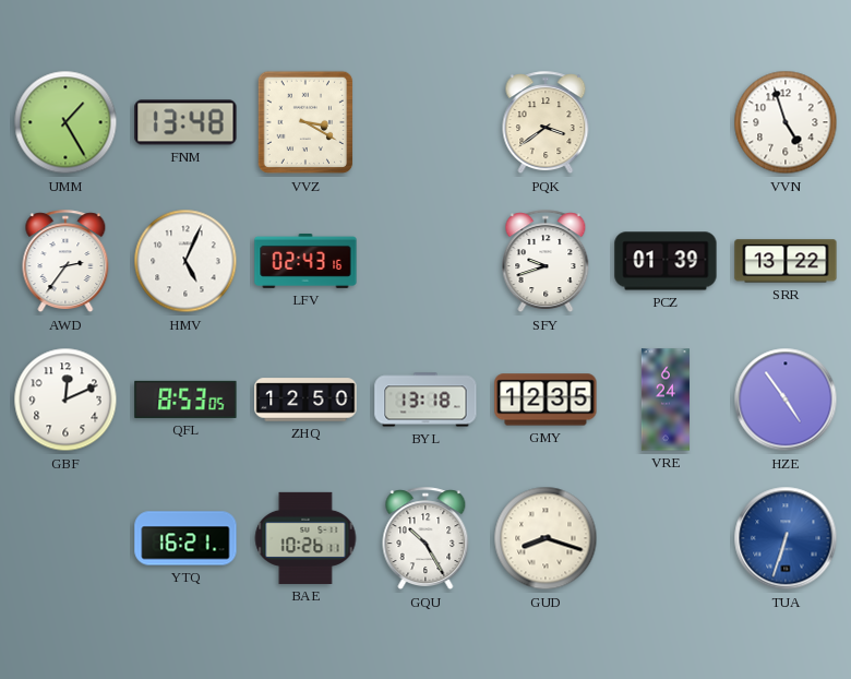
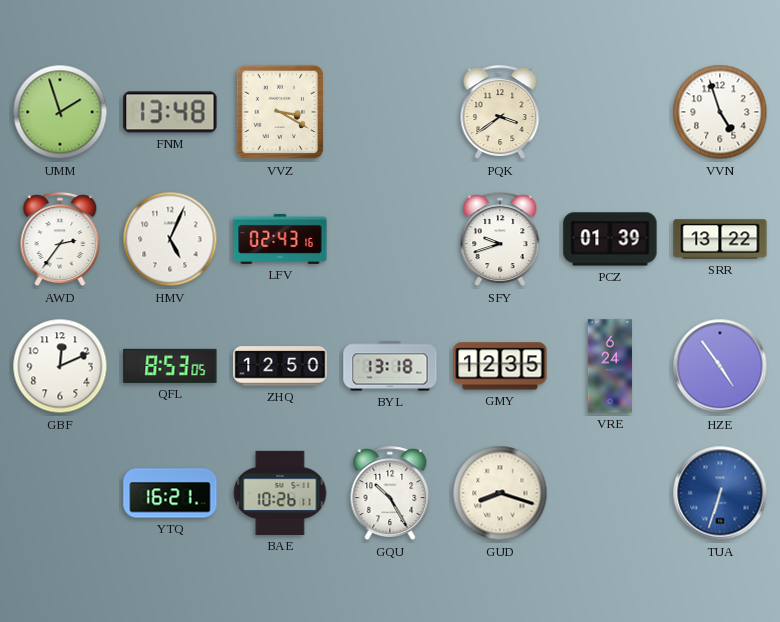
UMM: 1:25 -> 1:57
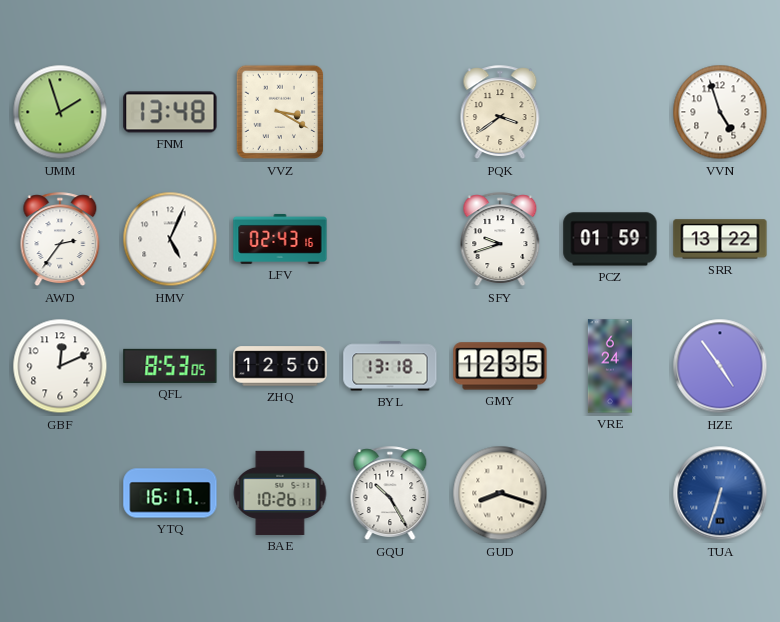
PCZ: 01:39 -> 01:59
YTQ: 16:21 -> 16:17
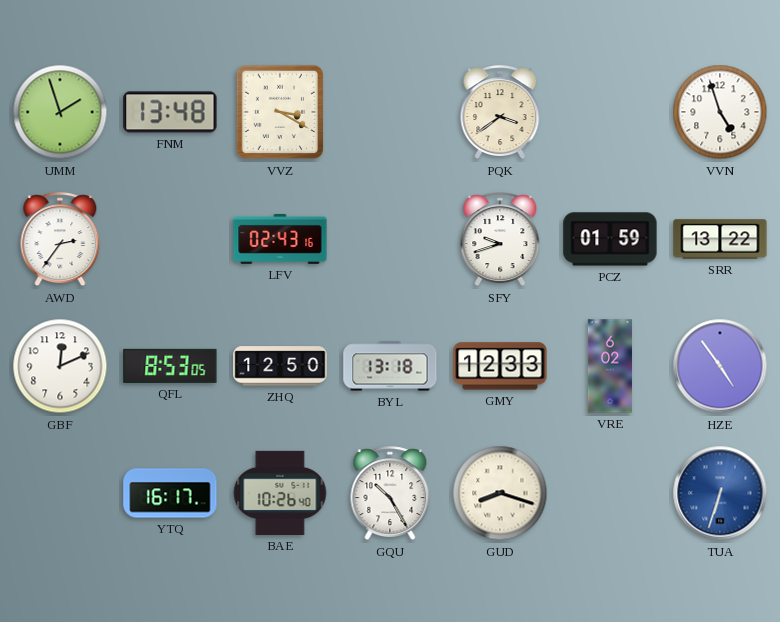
HMV: 5:04 -> none
GMY: 12:35 -> 12:33
VRE: 6:24 -> 6:02
BAE: 10:26:11 -> 10:26:40
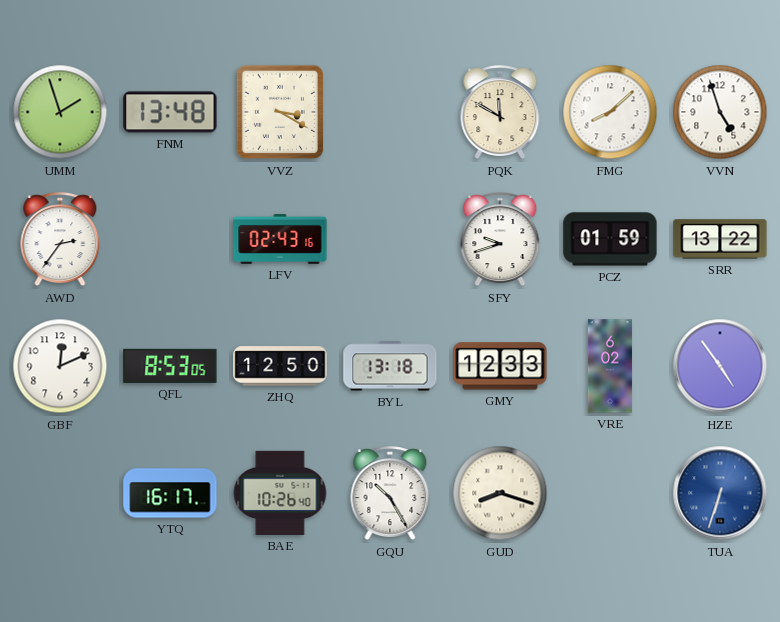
PQK: 3:39 -> 11:50
FMG: none -> 8:08
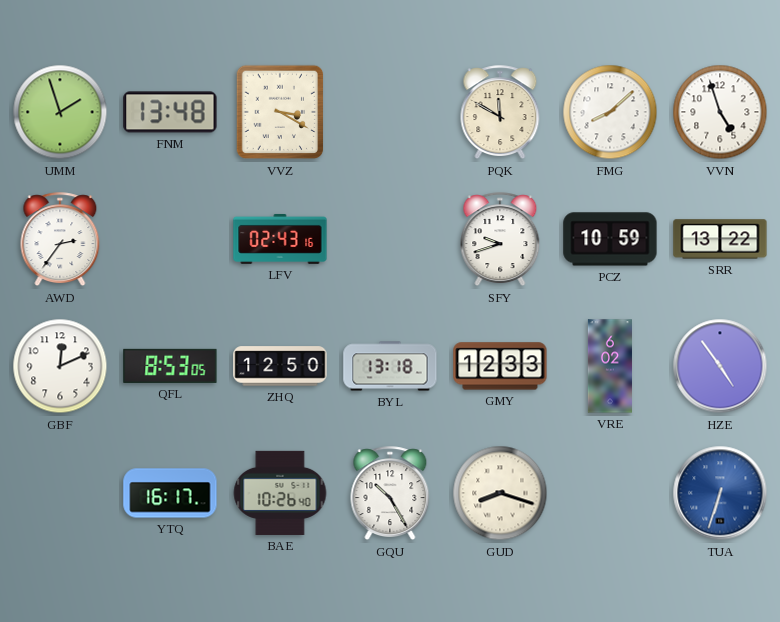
PCZ: 01:59 -> 10:59
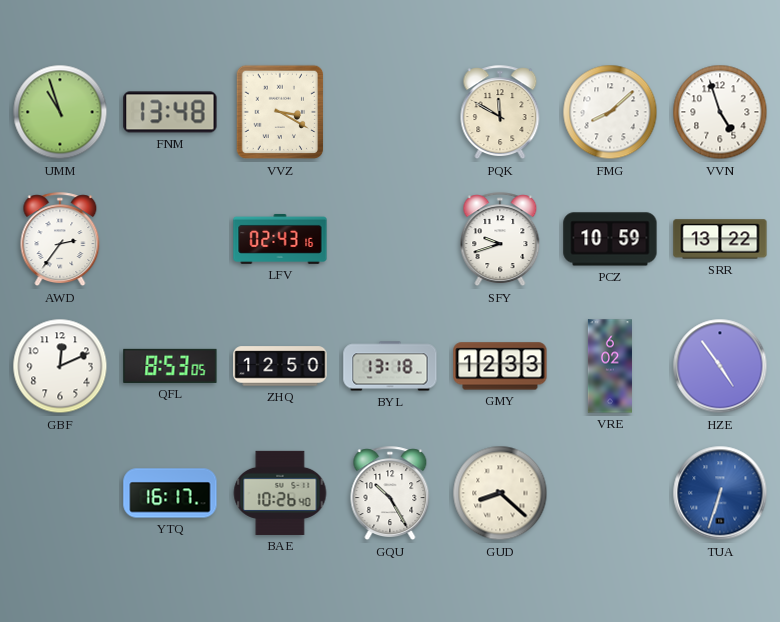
UMM: 1:57 -> 10:57
GUD: 8:18 -> 8:22
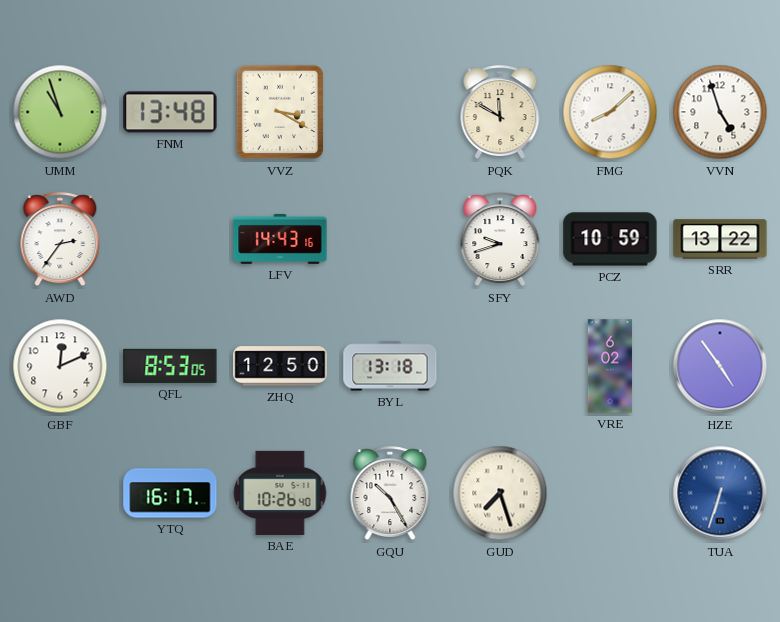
LFV: 02:43 -> 14:43
GMY: 12:33 -> none
GUD: 8:22 -> 7:27
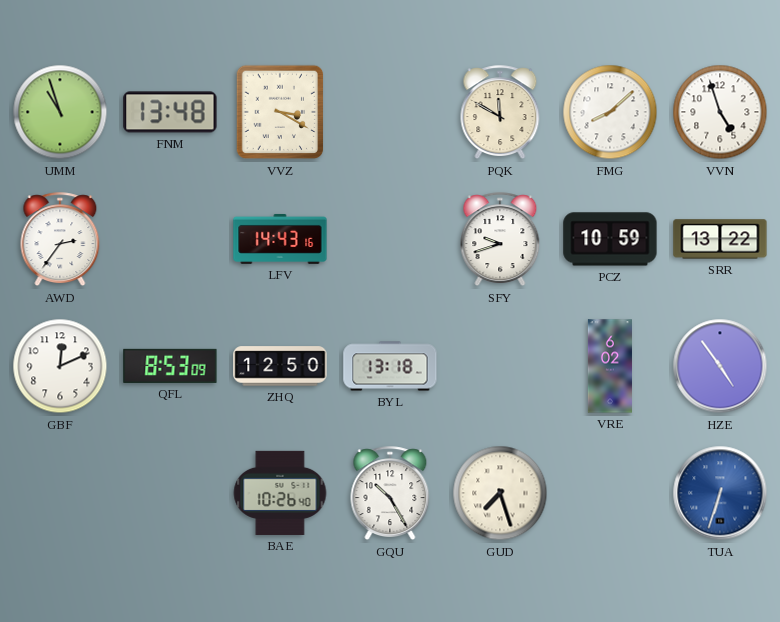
QFL: 8:53:05 -> 8:53:09
YTQ: 16:17 -> none
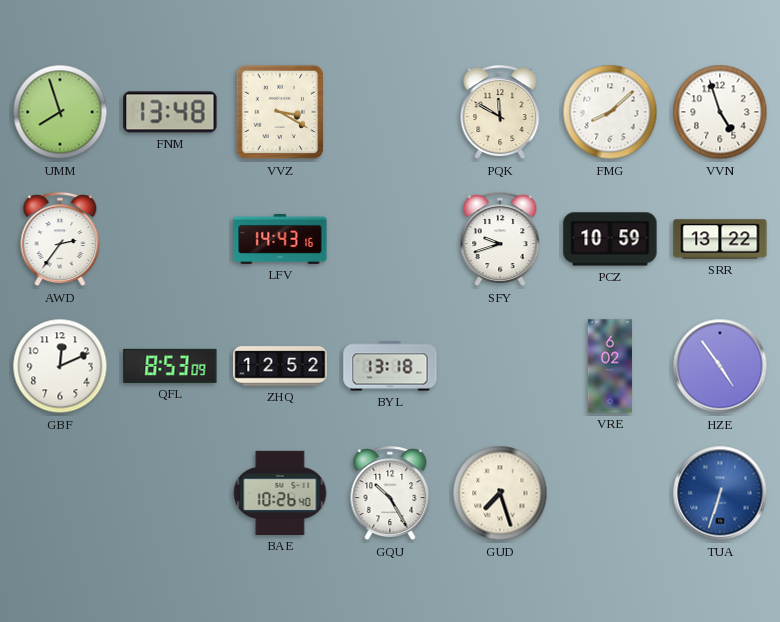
UMM: 10:57 -> 7:57
ZHQ: 12:50 -> 12:52
